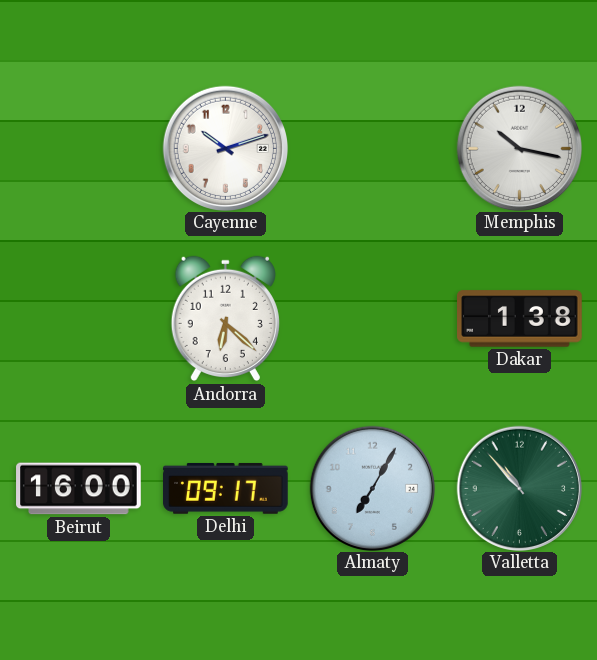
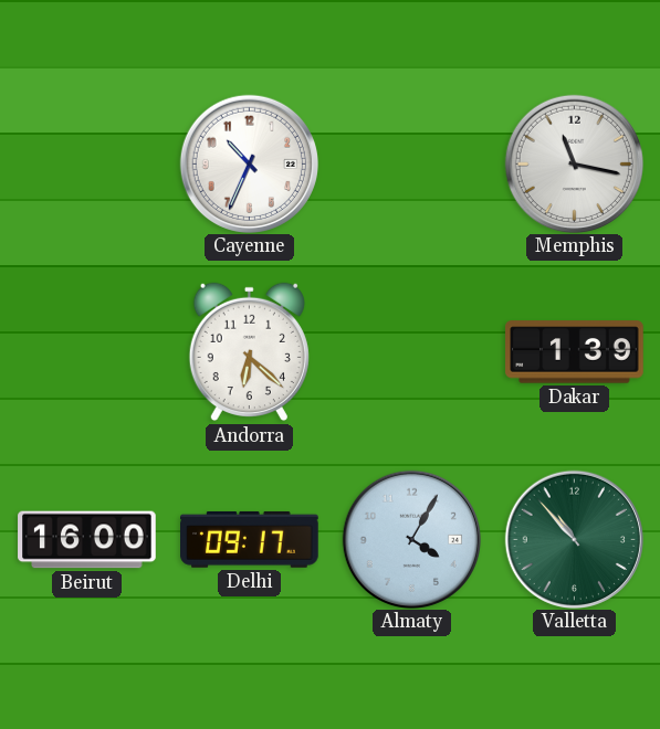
Cayenne: 10:12 -> 10:34
Memphis: 10:17 -> 11:17
Dakar: 1:38 -> 1:39
Almaty: 7:05 -> 4:05
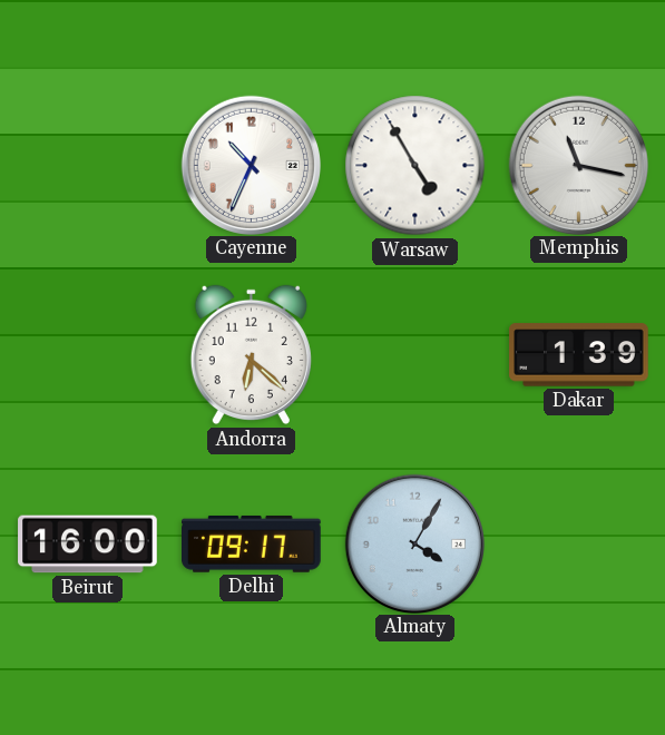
Warsaw: none -> 4:55
Valletta: 10:53 -> none
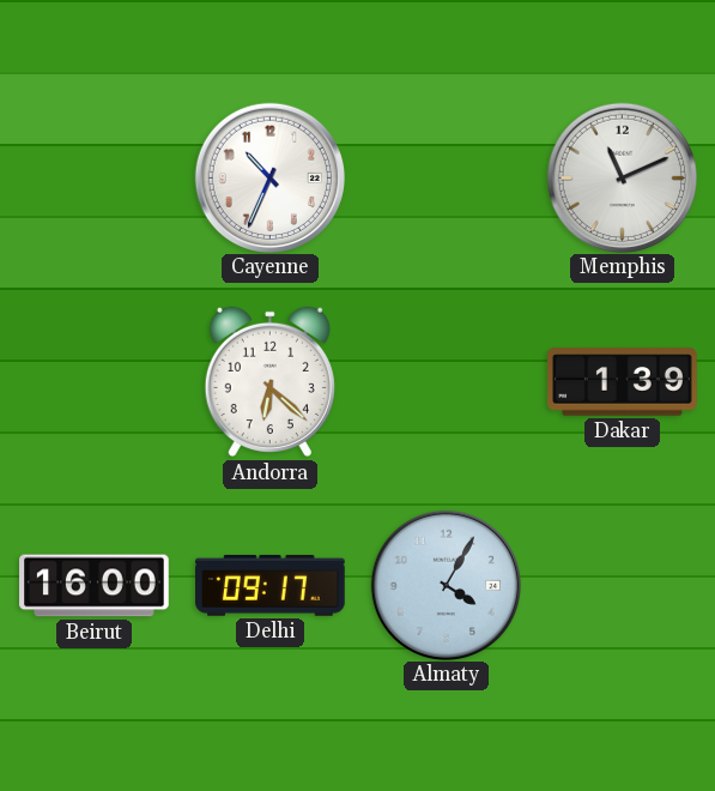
Warsaw: 4:55 -> none
Memphis: 11:17 -> 11:11
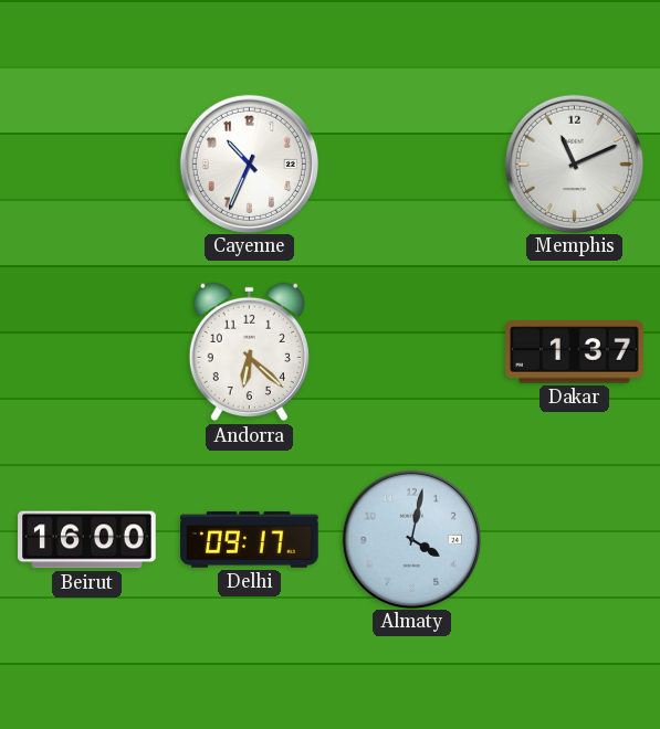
Dakar: 1:39 -> 1:37
Almaty: 4:05 -> 4:02
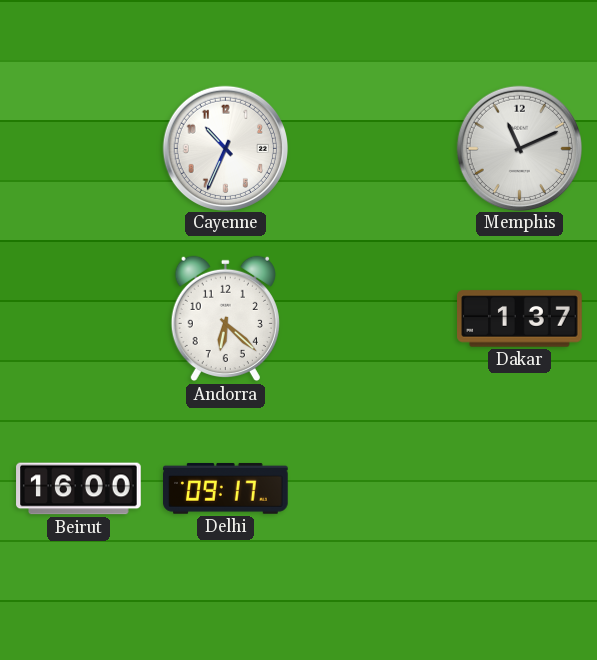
Almaty: 4:02 -> none
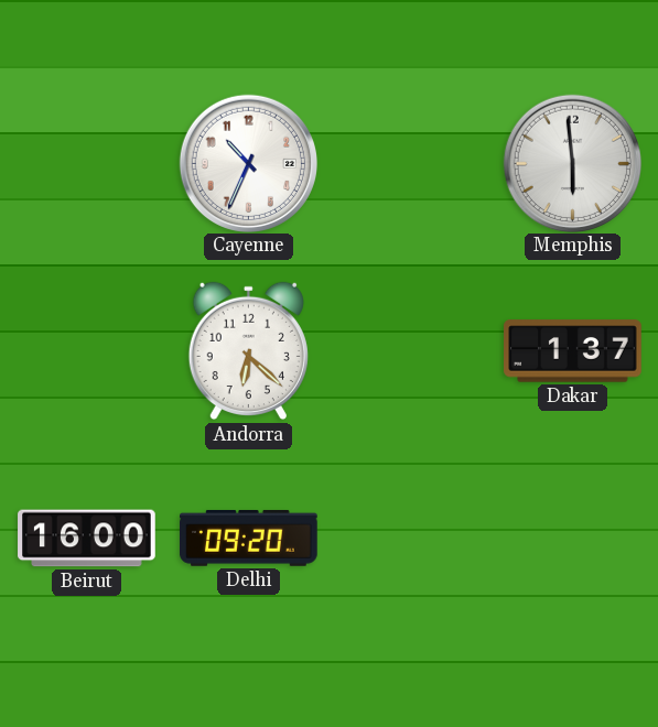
Memphis: 11:11 -> 5:59
Delhi: 09:17 -> 09:20
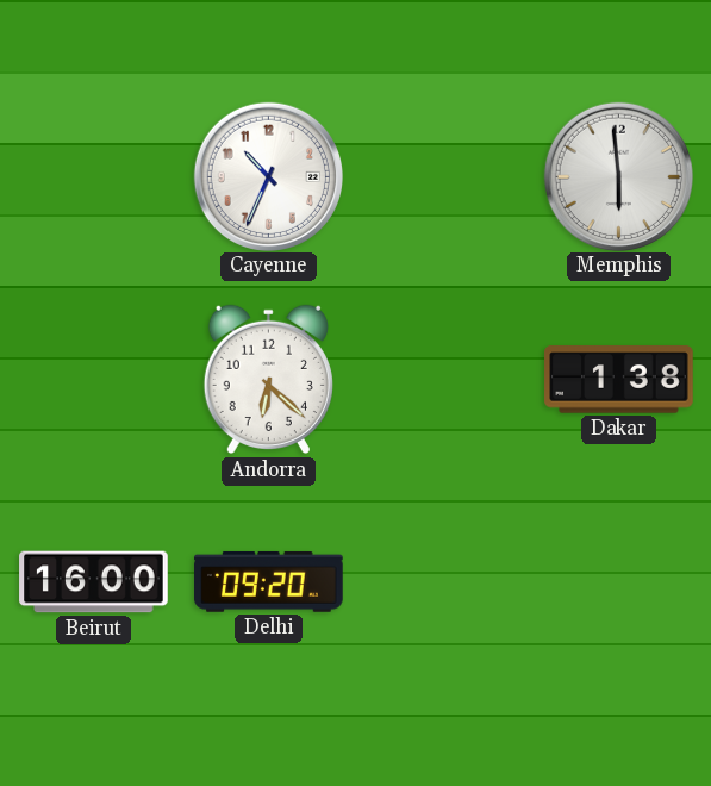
Dakar: 1:37 -> 1:38
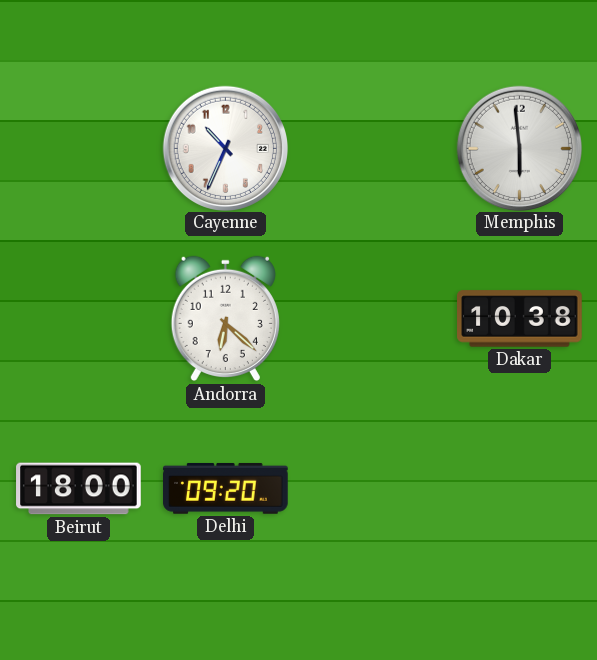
Dakar: 1:38 -> 10:38
Beirut: 16:00 -> 18:00
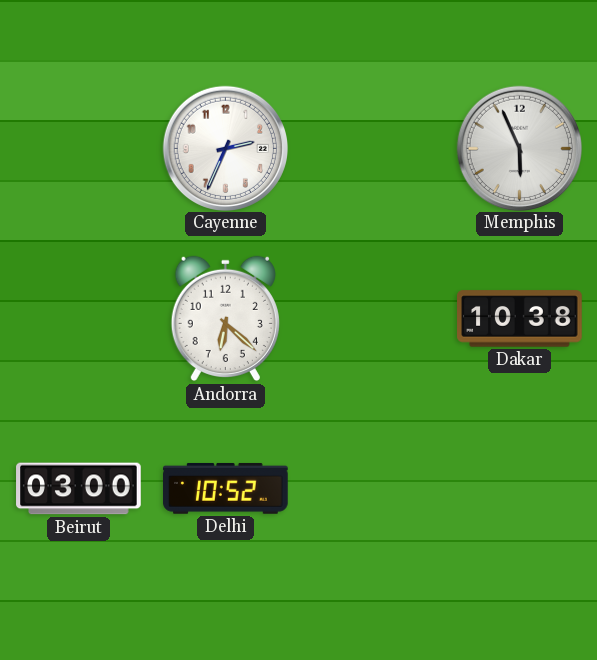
Cayenne: 10:34 -> 2:34
Memphis: 5:59 -> 5:56
Beirut: 18:00 -> 03:00
Delhi: 09:20 -> 10:52
